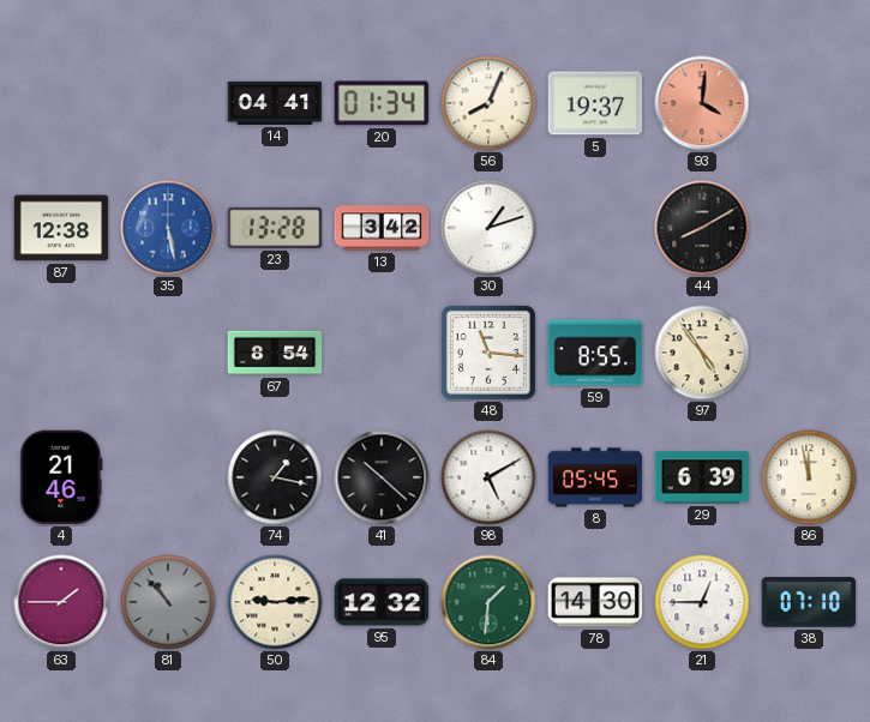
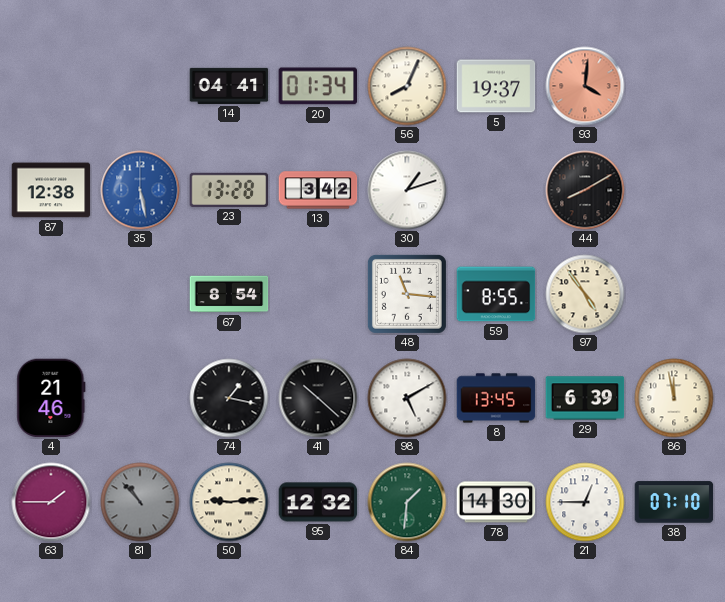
8: 05:45 -> 13:45
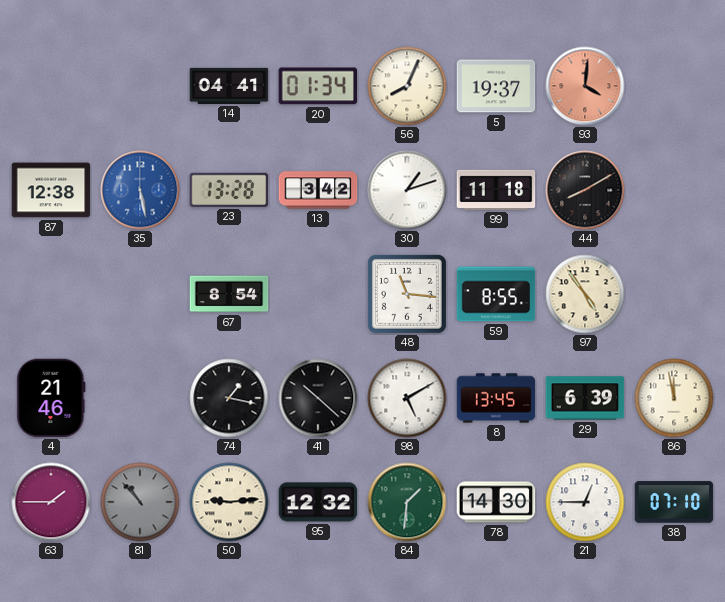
99: none -> 11:18
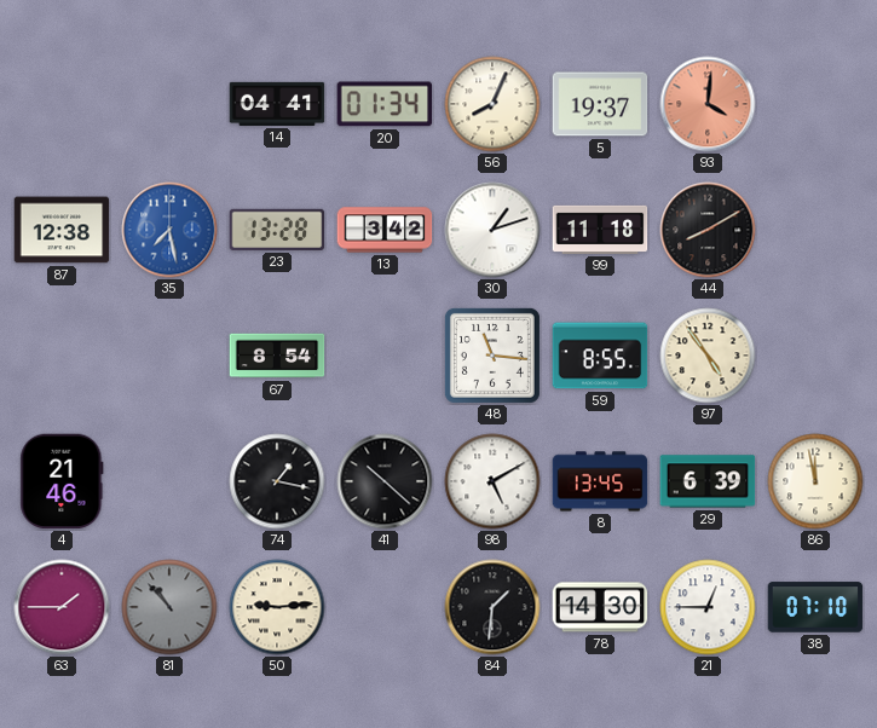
35: 5:28 -> 7:28
95: 12:32 -> none
84 dial: green -> black
